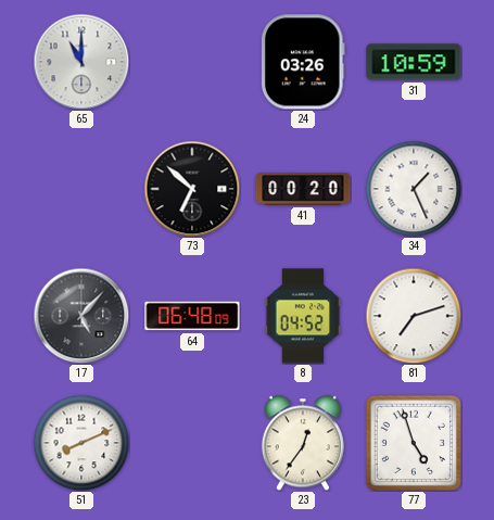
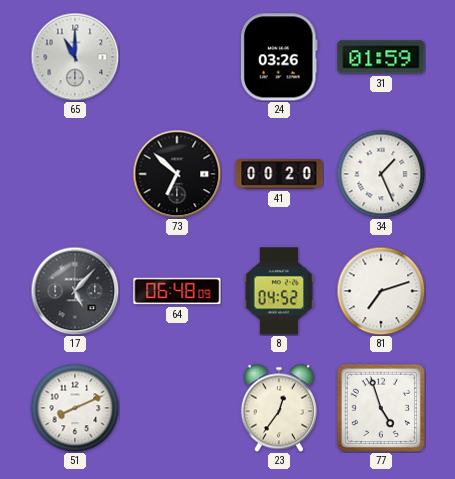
31: 10:59 -> 01:59
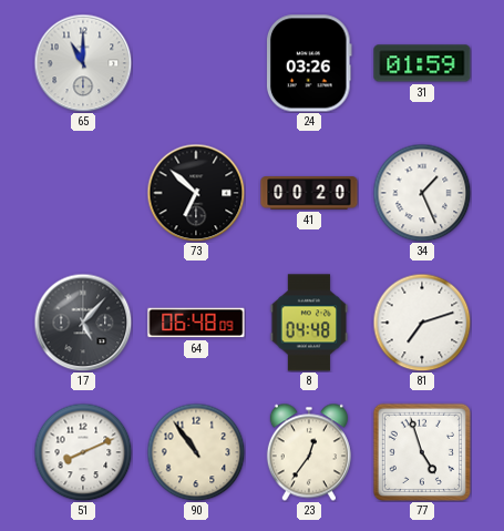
8: 04:52 -> 04:48
90: none -> 10:54
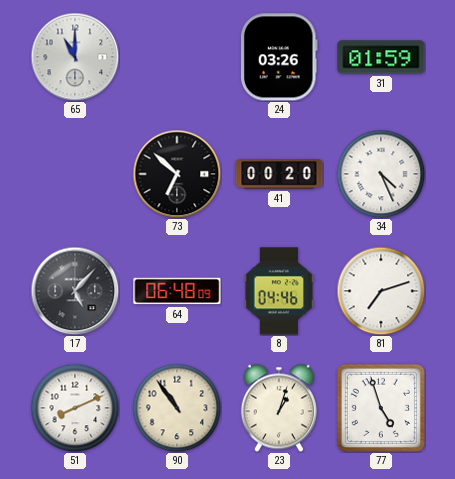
34: 1:26 -> 4:26
8: 04:48 -> 04:46
23: 12:36 -> 1:03
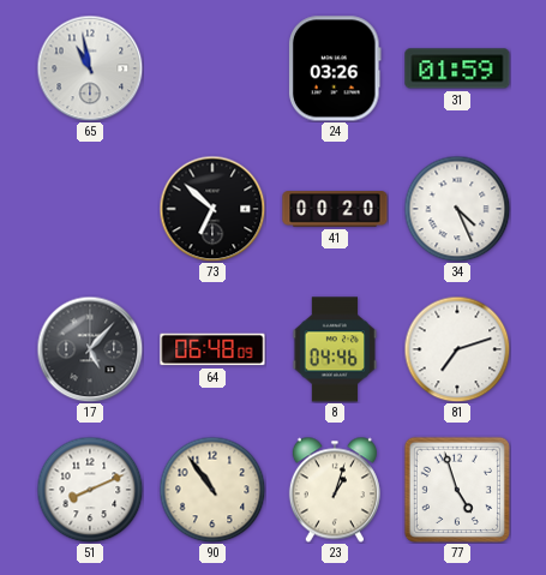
65: 11:00 -> 10:58
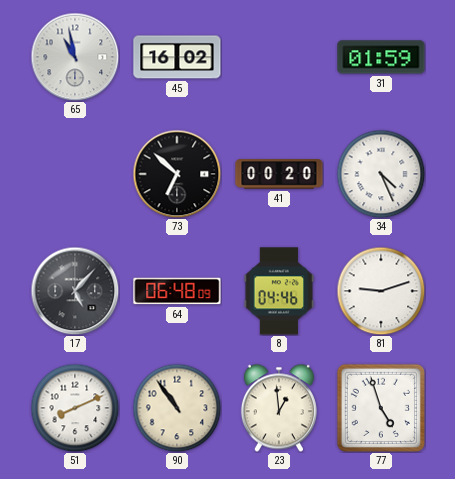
45: none -> 16:02
24: 03:26 -> none
81: 7:12 -> 9:12
23: 1:03 -> 12:59
